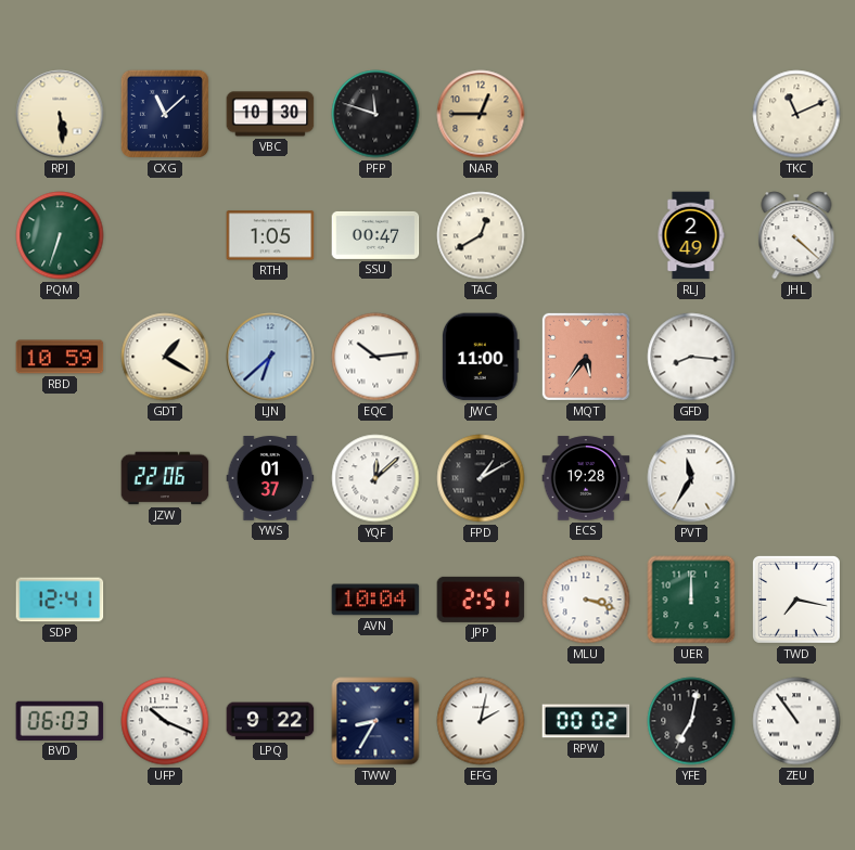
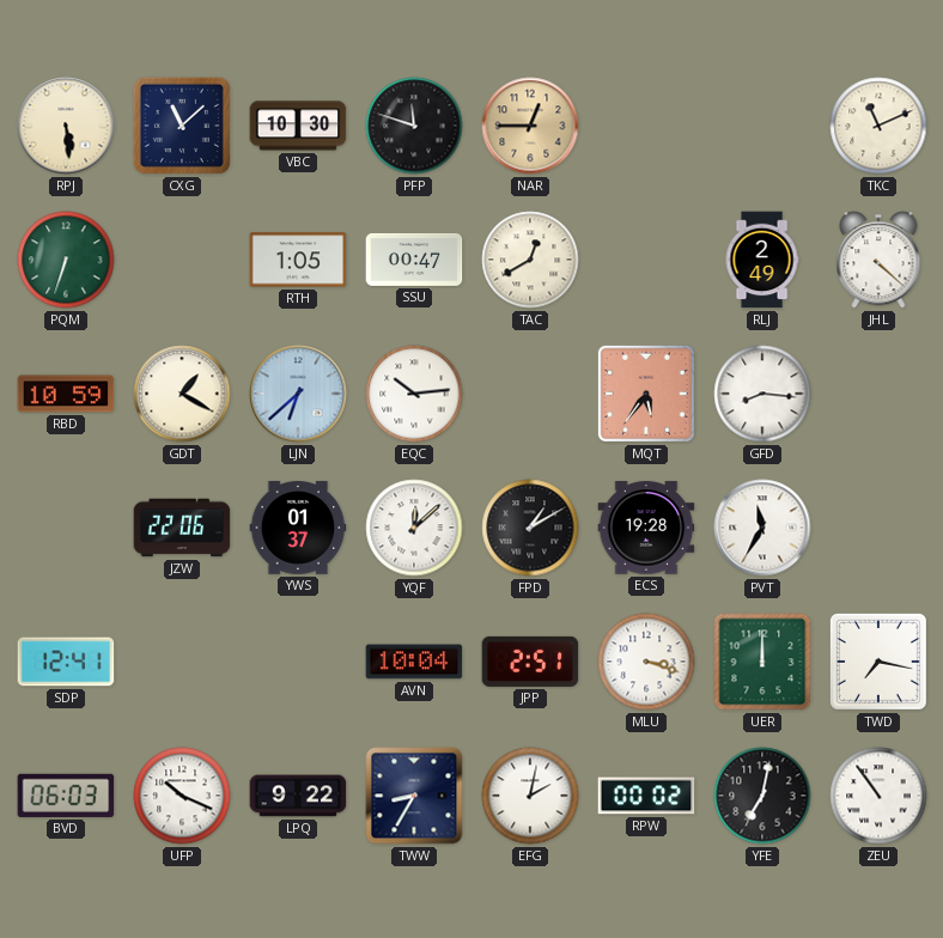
JWC: 11:00 -> none
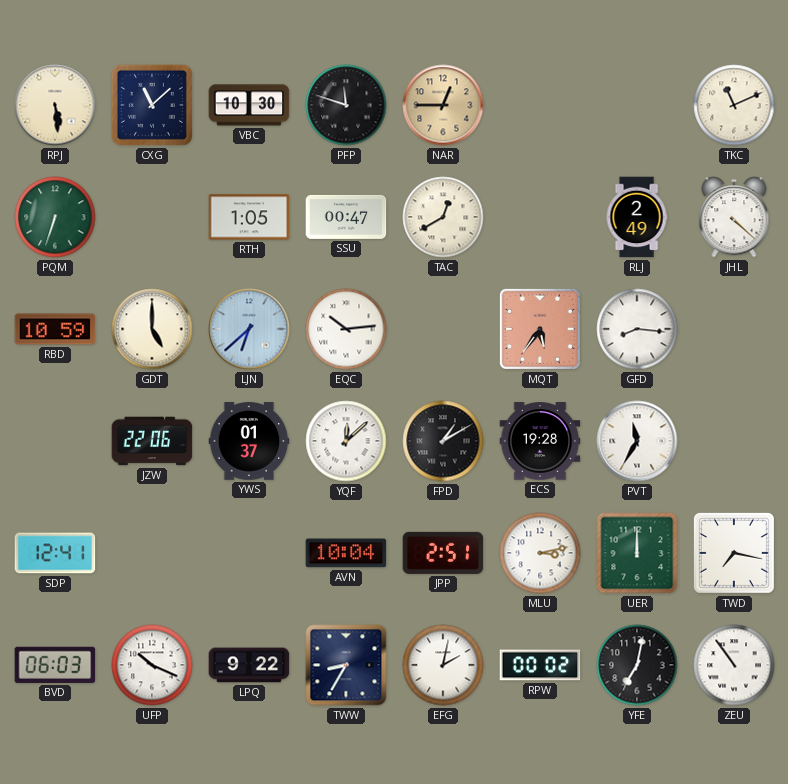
GDT: 1:20 -> 5:00
MLU: 3:18 -> 3:13
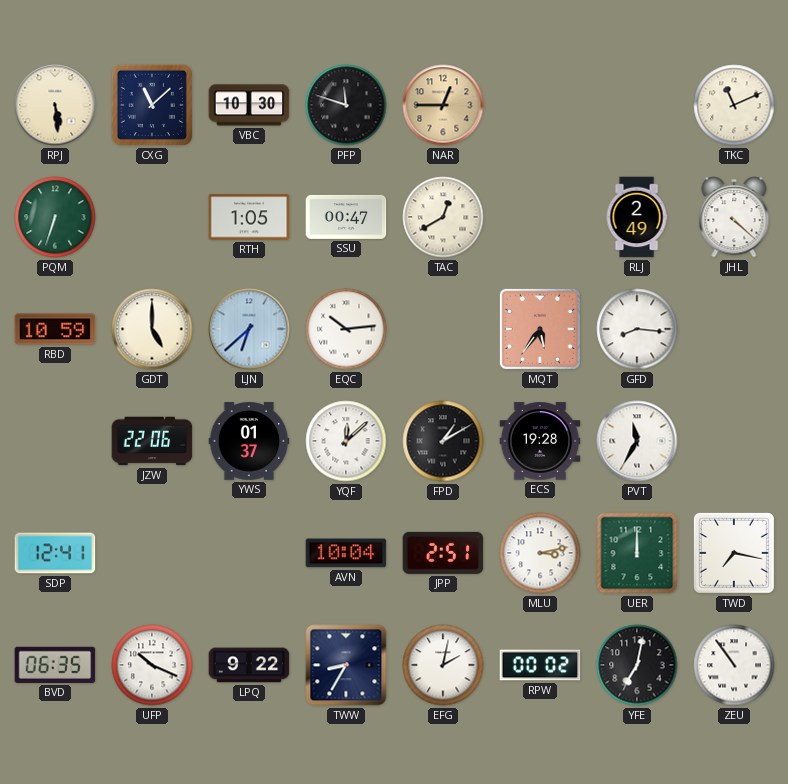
BVD: 06:03 -> 06:35
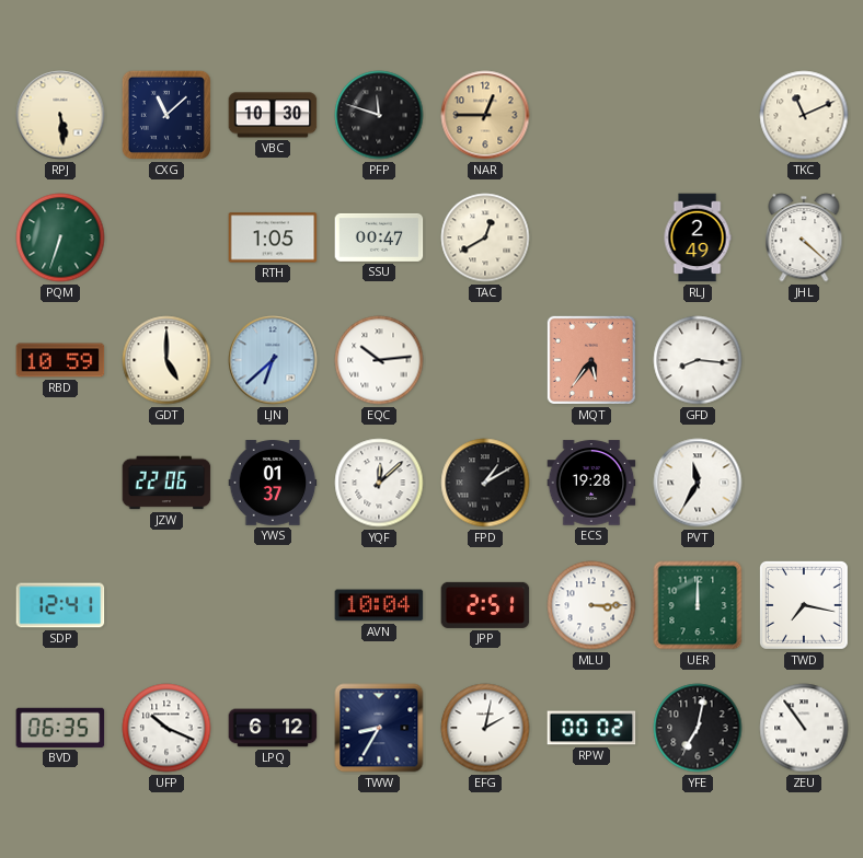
MLU: 3:13 -> 3:15
LPQ: 9:22 -> 6:12
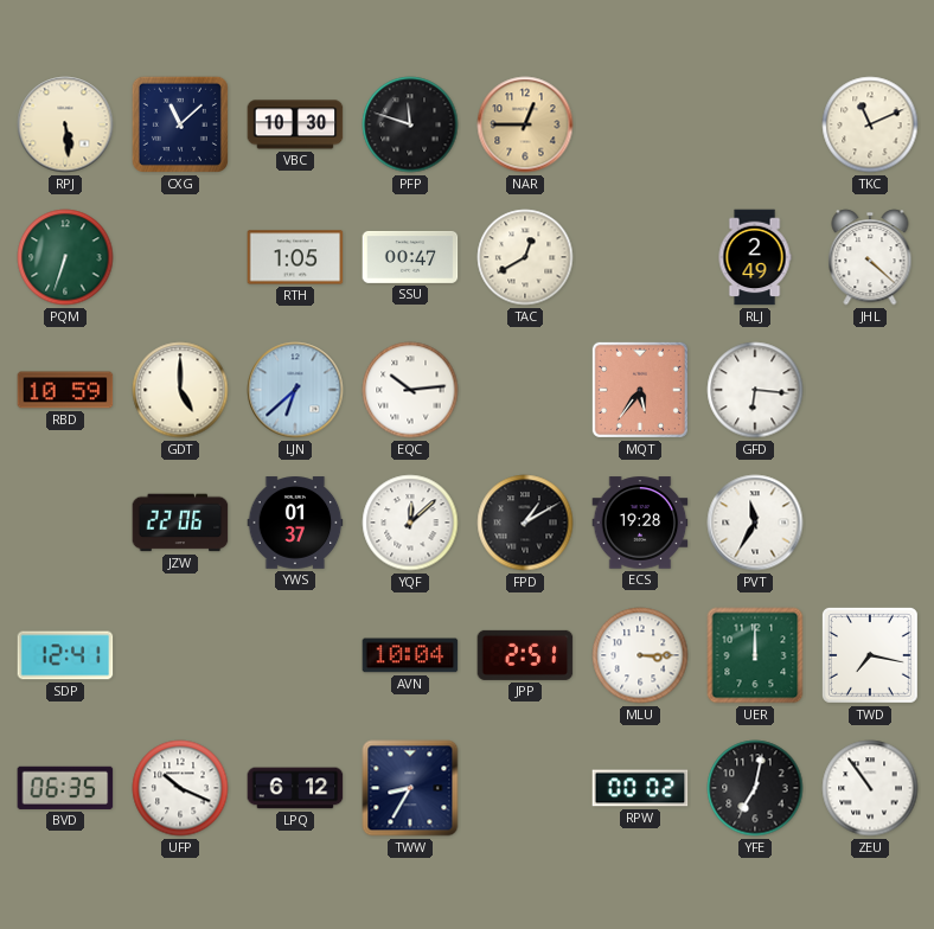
GFD: 8:16 -> 6:16
EFG: 2:02 -> none
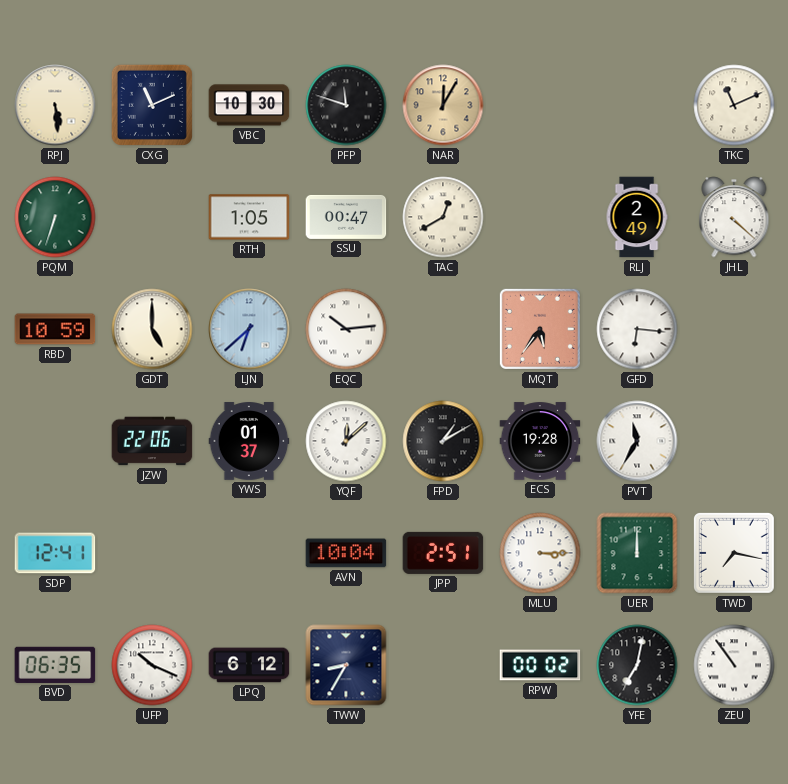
CXG: 11:08 -> 11:11
NAR: 12:45 -> 12:05
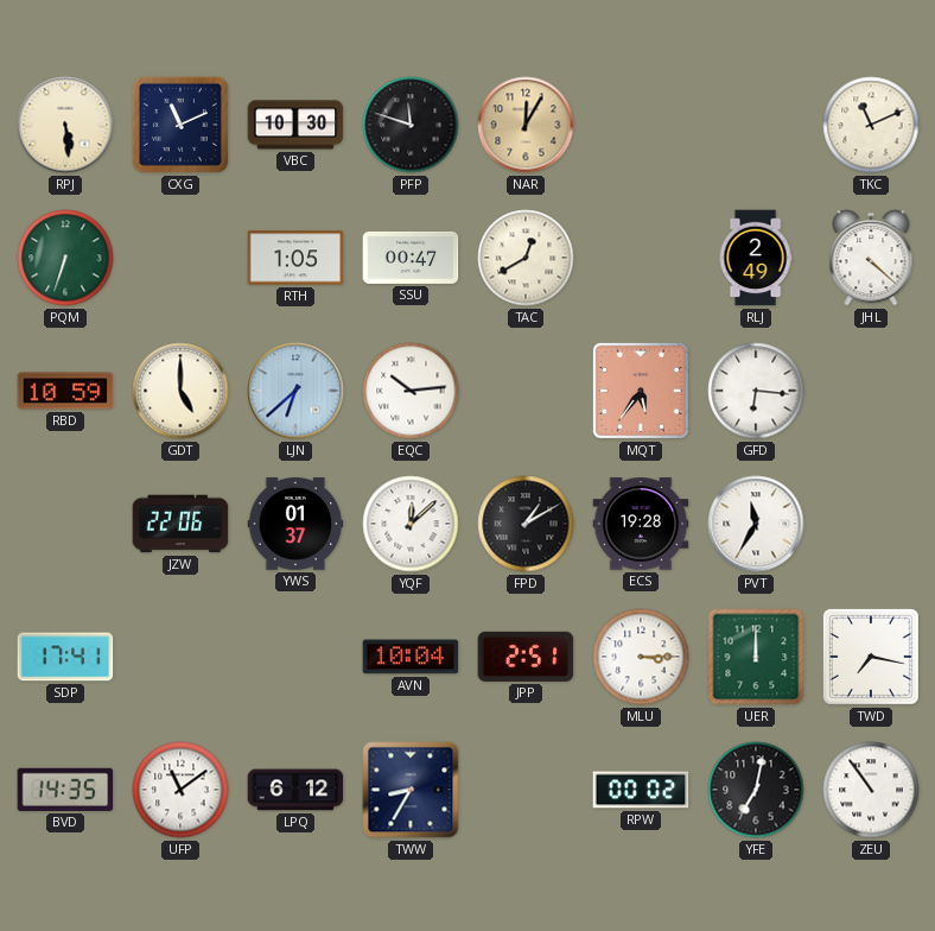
SDP: 12:41 -> 17:41
BVD: 06:35 -> 14:35
UFP: 10:19 -> 11:09
